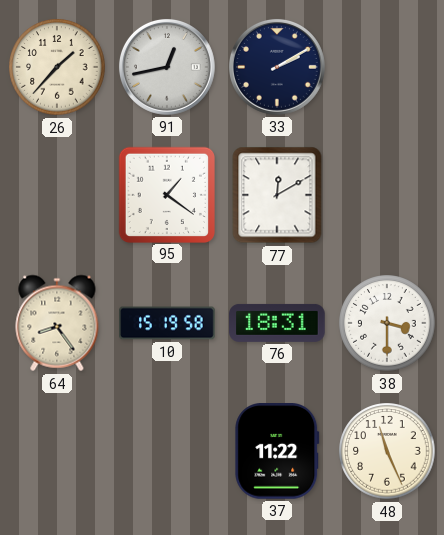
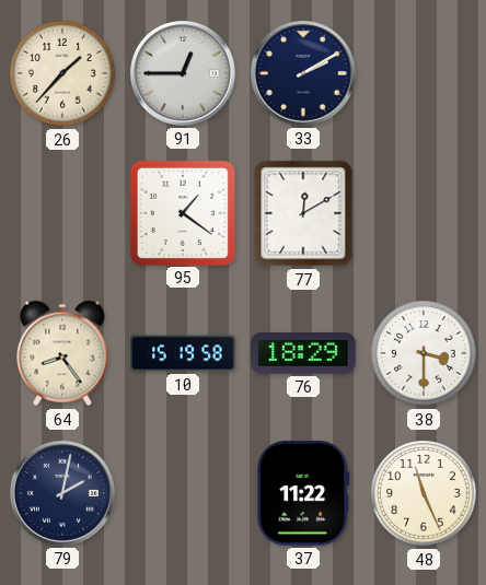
91: 12:43 -> 12:45
76: 18:31 -> 18:29
79: none -> 2:02
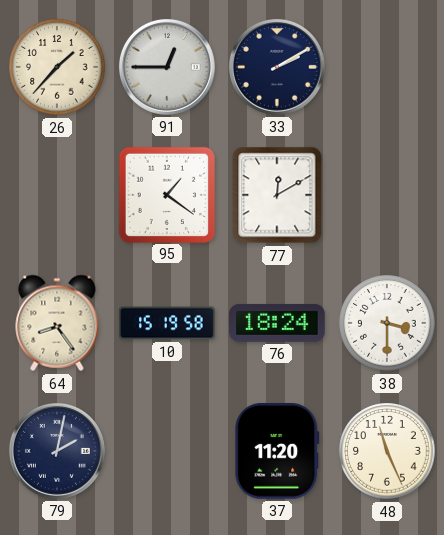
76: 18:29 -> 18:24
37: 11:22 -> 11:20
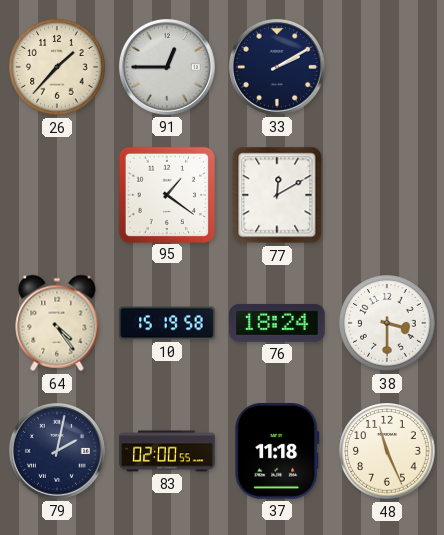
64: 8:24 -> 4:24
83: none -> 02:00
37: 11:20 -> 11:18
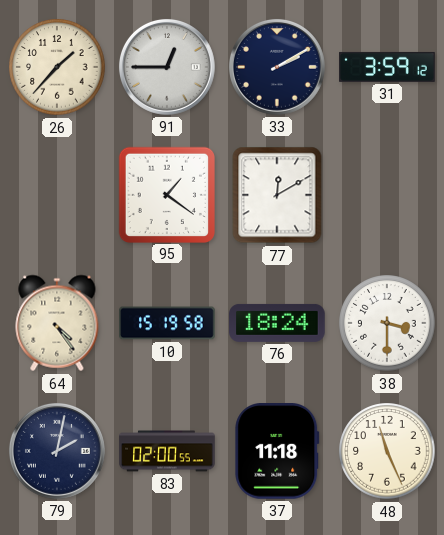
31: none -> 3:59
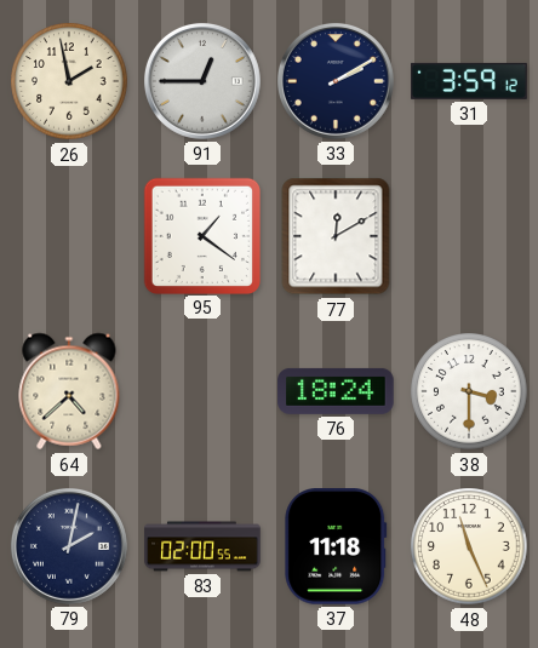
26: 1:37 -> 1:58
64: 4:24 -> 4:38
10: 15:19 -> none
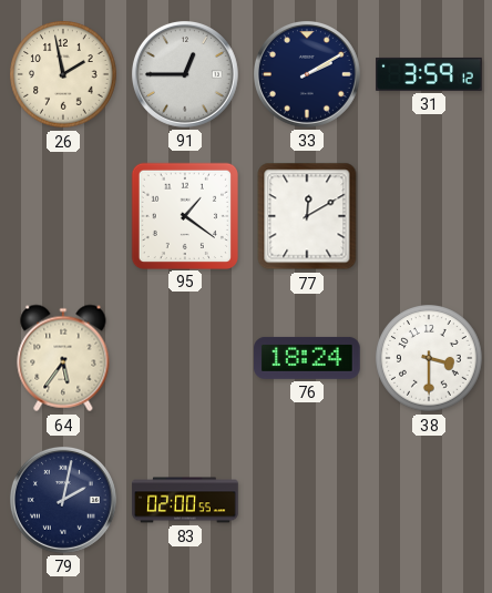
64: 4:38 -> 5:36
37: 11:18 -> none
48: 11:26 -> none
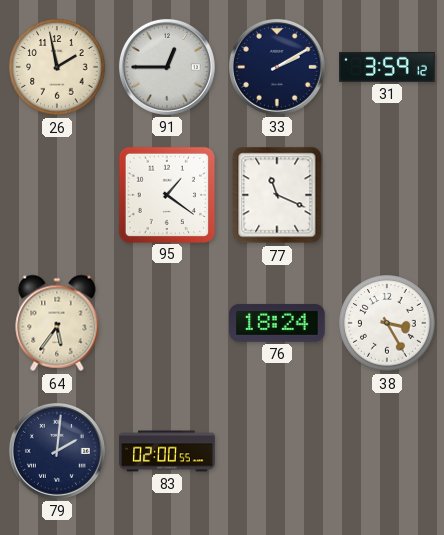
77: 12:10 -> 11:19
38: 3:30 -> 3:25
79: 2:02 -> 2:01
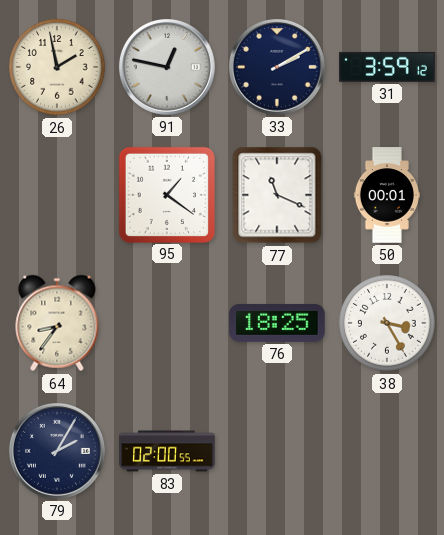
91: 12:45 -> 12:47
50: none -> 00:01
64: 5:36 -> 8:36
76: 18:24 -> 18:25
79: 2:01 -> 2:05
